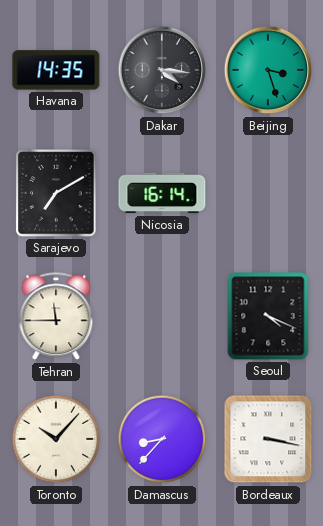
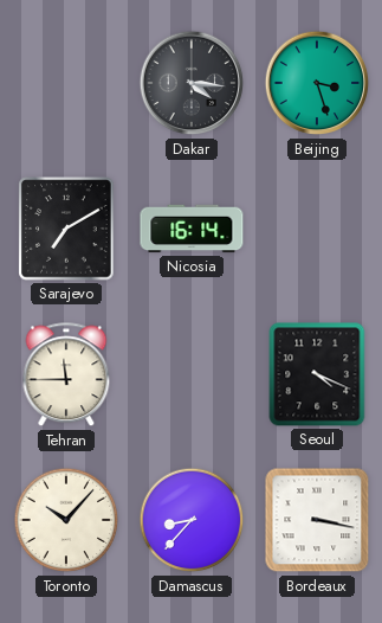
Havana: 14:35 -> none
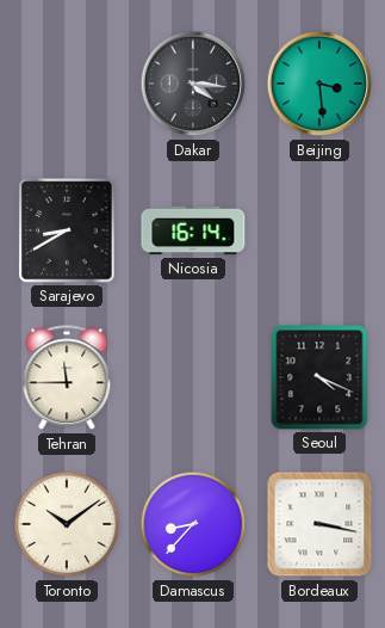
Beijing: 3:27 -> 3:29
Sarajevo: 7:10 -> 8:40
Toronto: 10:07 -> 10:09
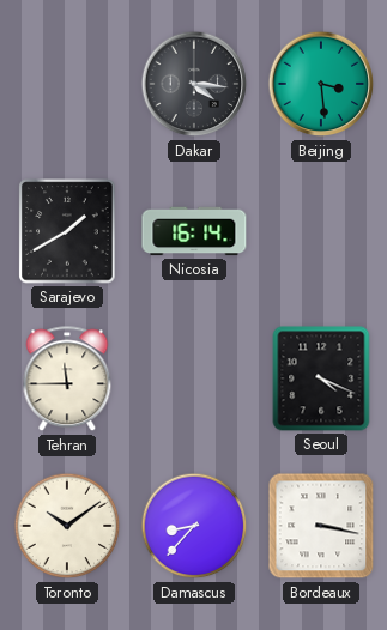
Sarajevo: 8:40 -> 1:40
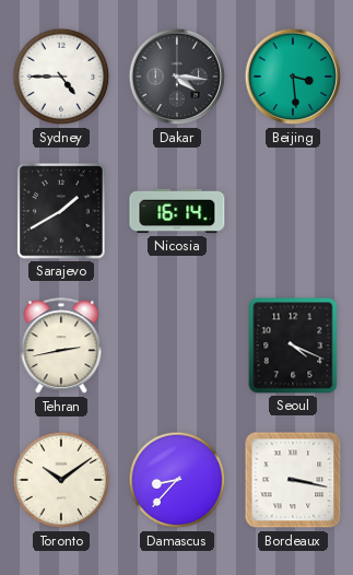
Sydney: none -> 4:45
Tehran: 11:45 -> 2:43
